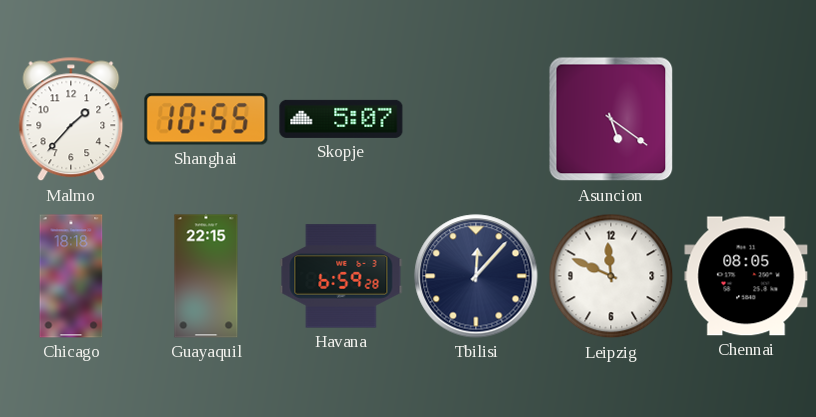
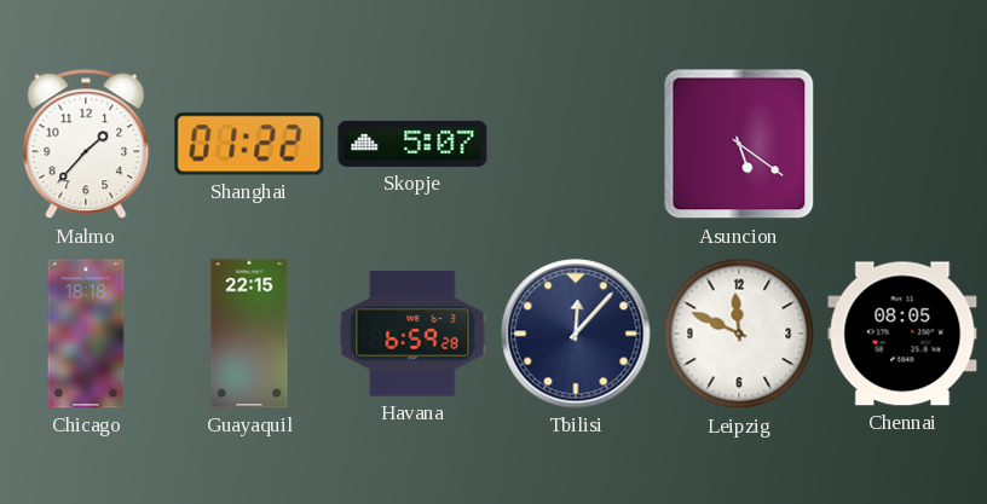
Shanghai: 10:55 -> 01:22
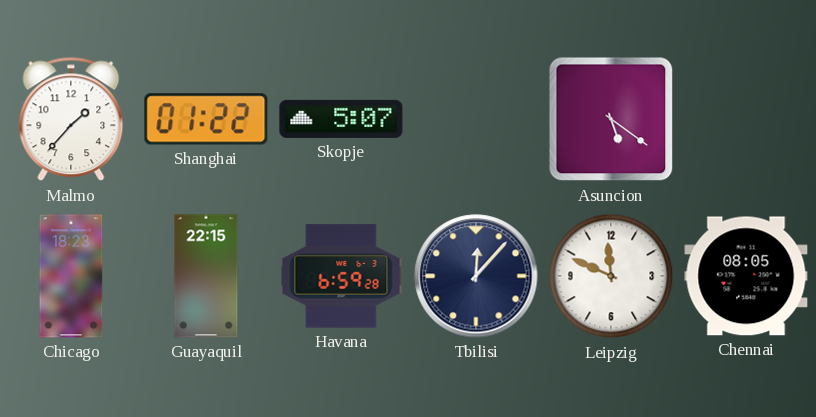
Chicago: 18:18 -> 18:23
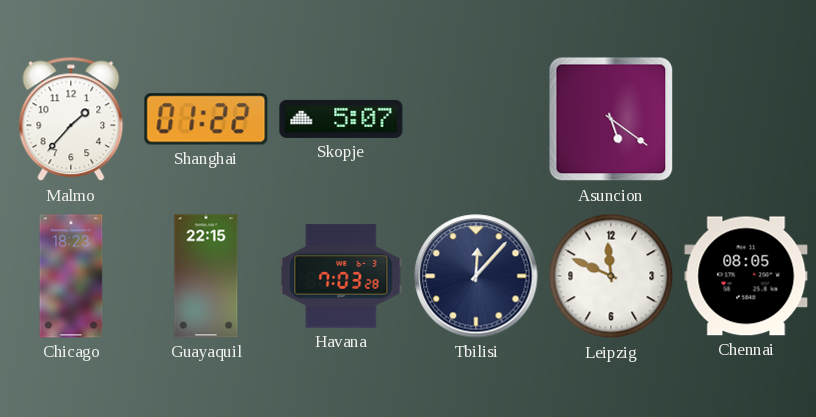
Havana: 6:59 -> 7:03
